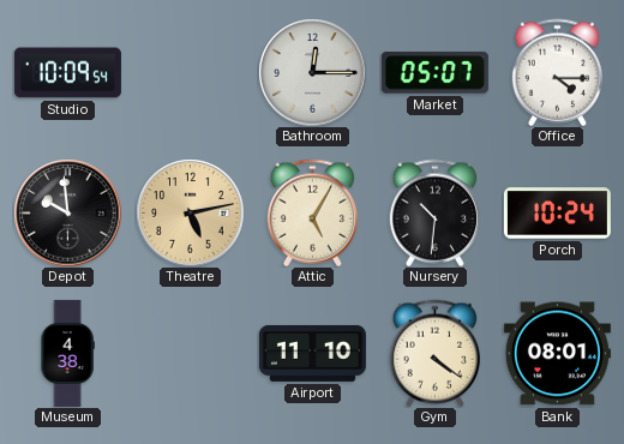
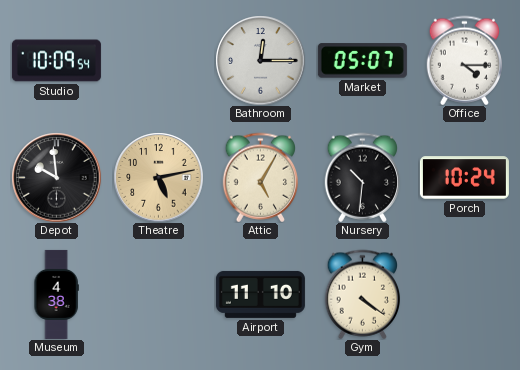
Bank: 08:01 -> none
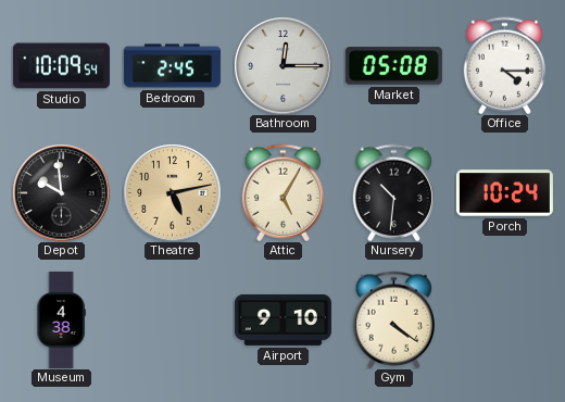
Bedroom: none -> 2:45
Market: 05:07 -> 05:08
Airport: 11:10 -> 9:10
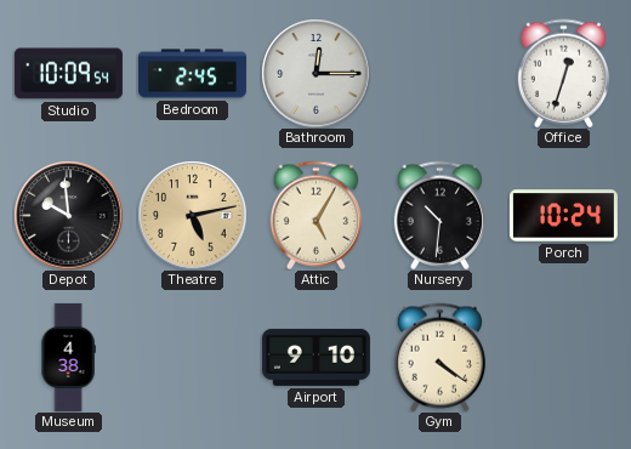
Market: 05:08 -> none
Office: 4:15 -> 12:33
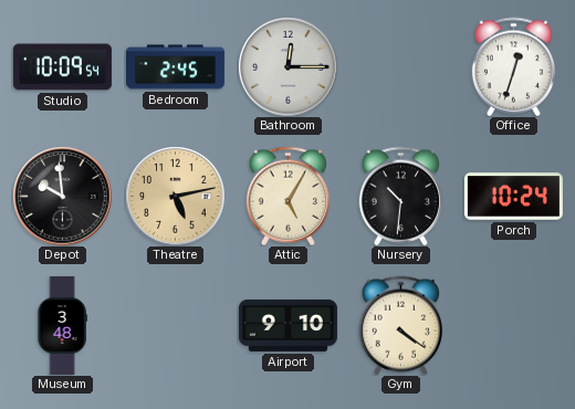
Museum: 4:38 -> 3:48
